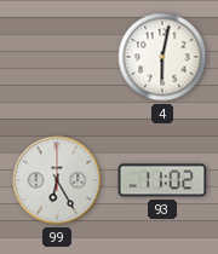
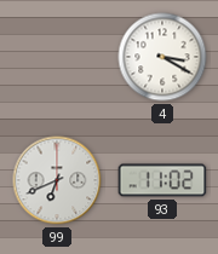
4: 6:02 -> 3:20
99: 6:25 -> 6:41
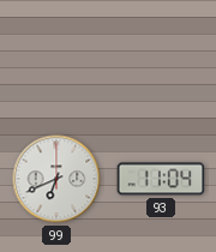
4: 3:20 -> none
93: 11:02 -> 11:04
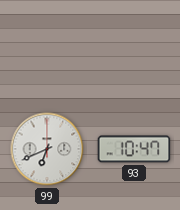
93: 11:04 -> 10:47
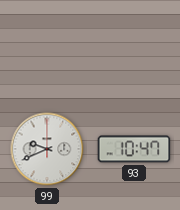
99: 6:41 -> 9:41
